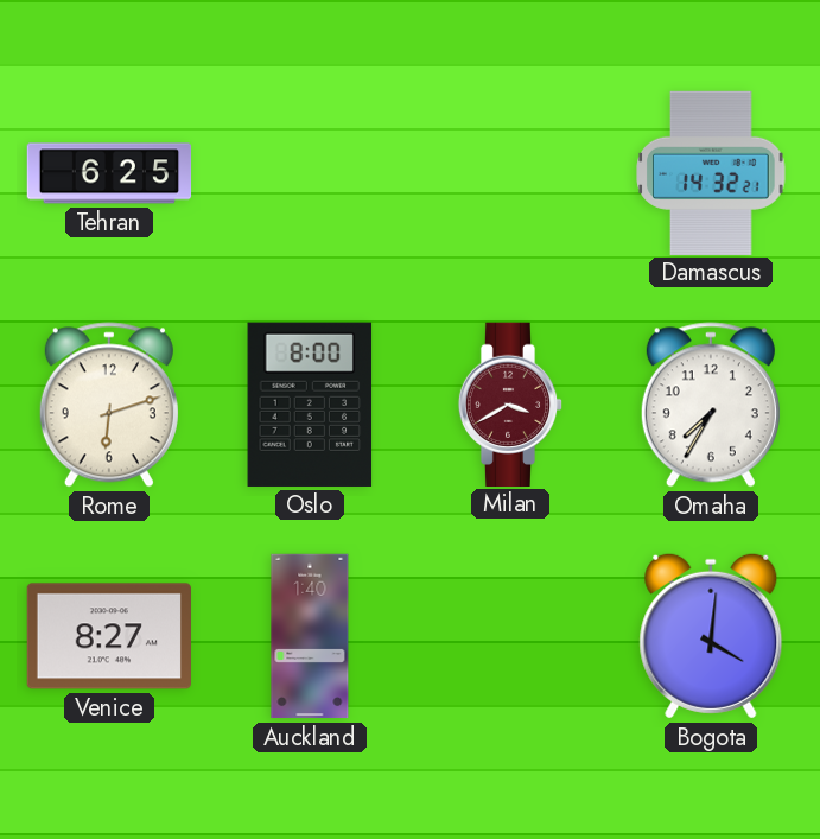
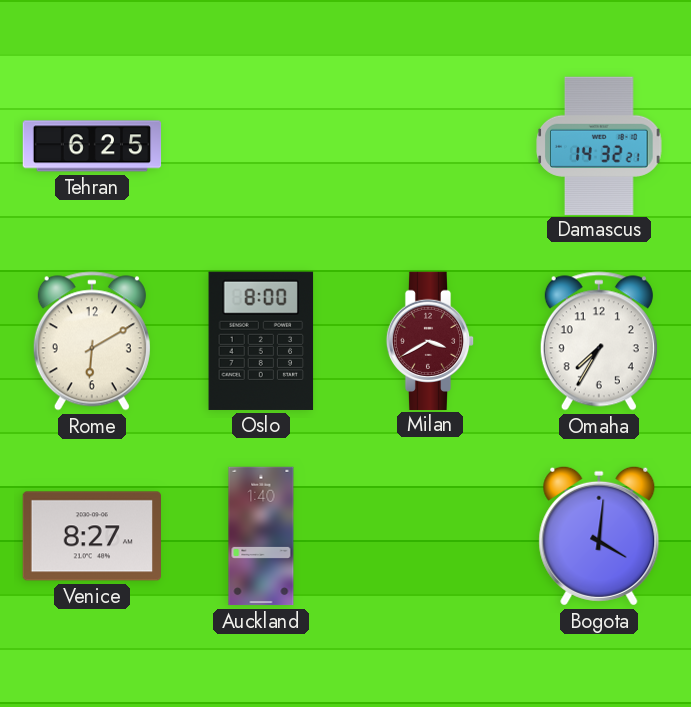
Rome: 6:12 -> 6:10
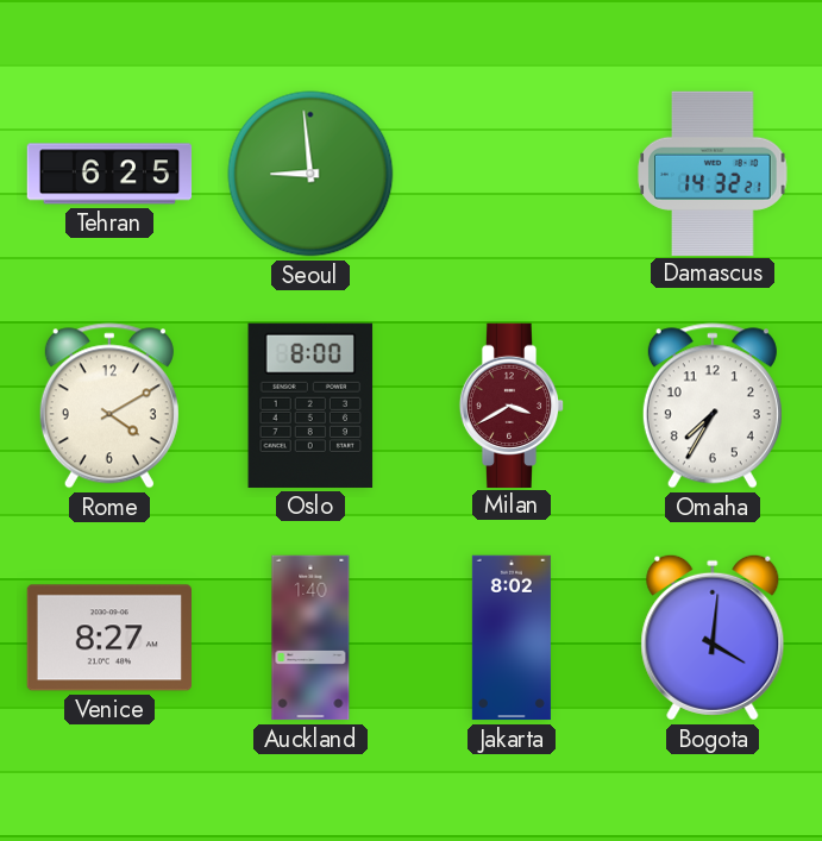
Seoul: none -> 8:59
Rome: 6:10 -> 4:10
Jakarta: none -> 8:02
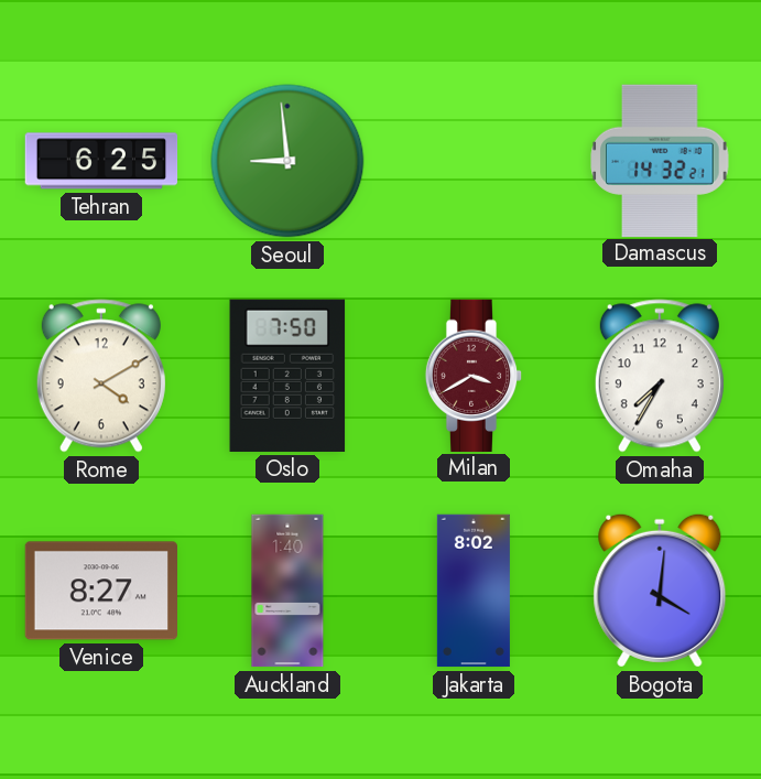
Oslo: 8:00 -> 7:50
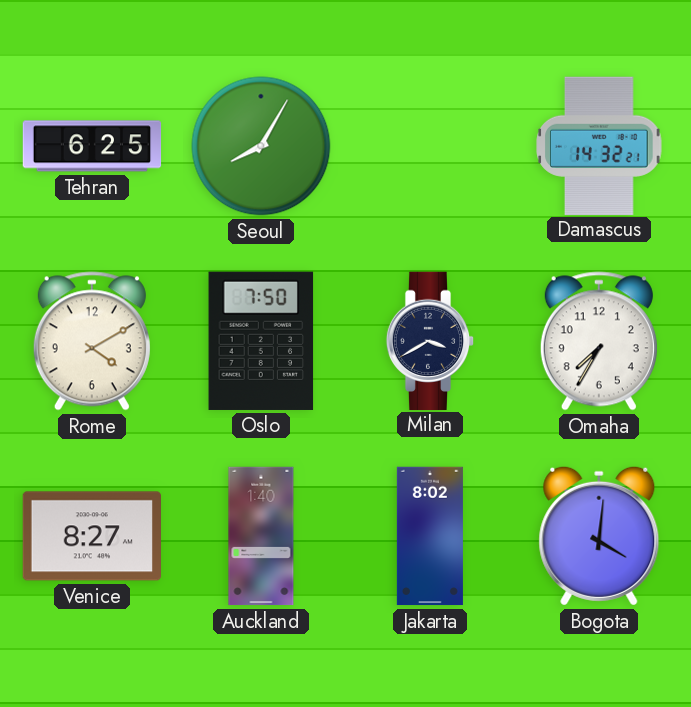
Seoul: 8:59 -> 8:05
Milan dial: burgundy -> navy
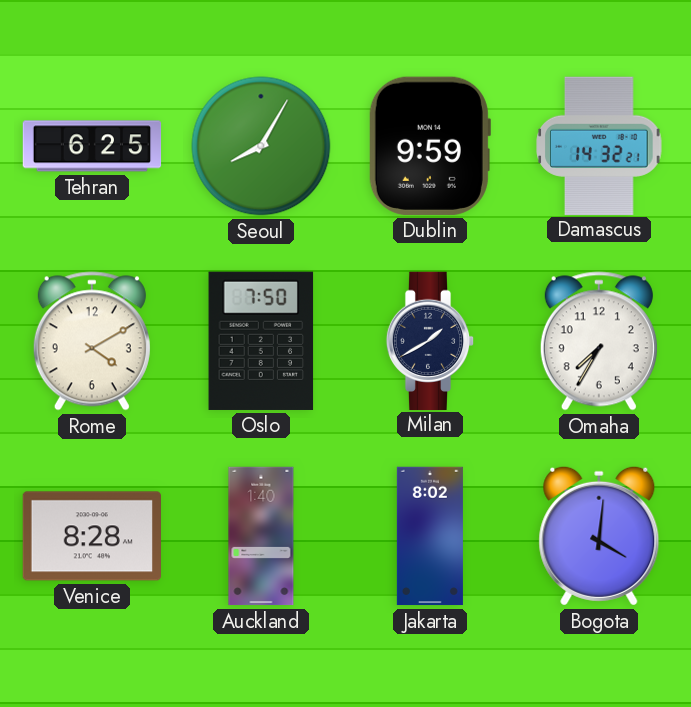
Dublin: none -> 9:59
Milan: 3:40 -> 1:40
Venice: 8:27 -> 8:28
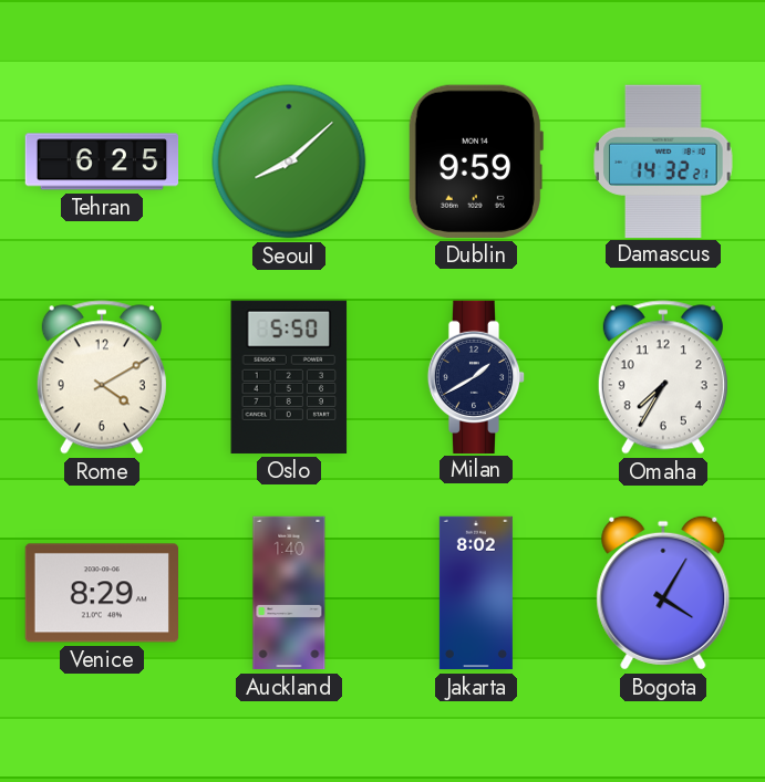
Seoul: 8:05 -> 8:08
Oslo: 7:50 -> 5:50
Venice: 8:28 -> 8:29
Bogota: 4:01 -> 4:05
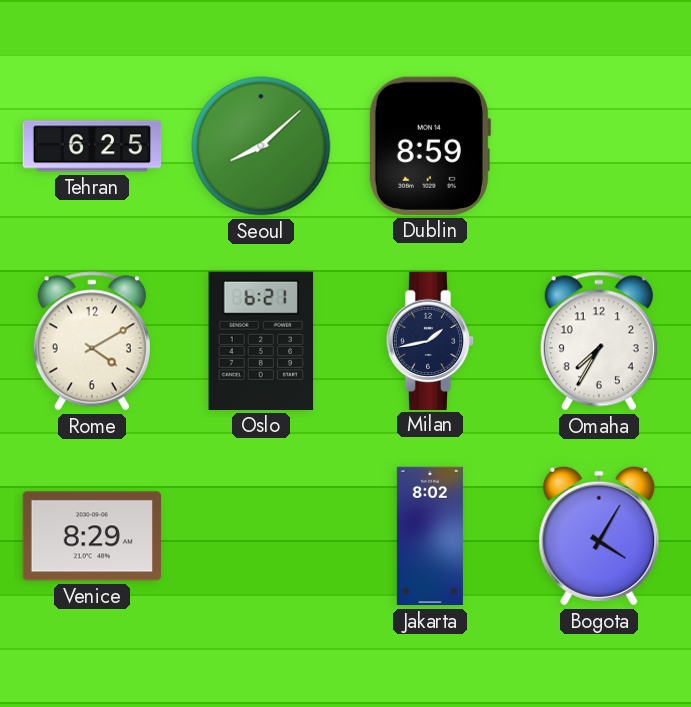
Dublin: 9:59 -> 8:59
Damascus: 14:32 -> none
Oslo: 5:50 -> 6:21
Milan: 1:40 -> 1:43
Auckland: 1:40 -> none
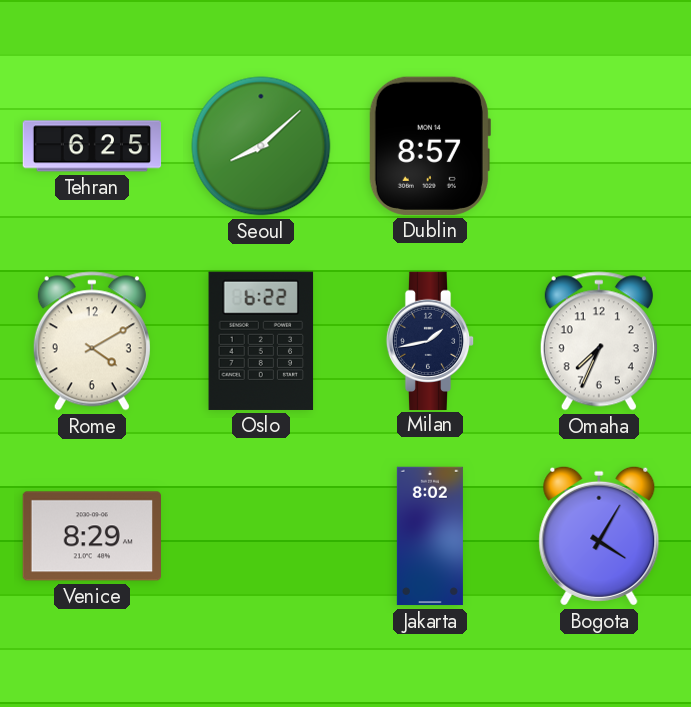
Dublin: 8:59 -> 8:57
Oslo: 6:21 -> 6:22
Omaha: 7:35 -> 7:34
